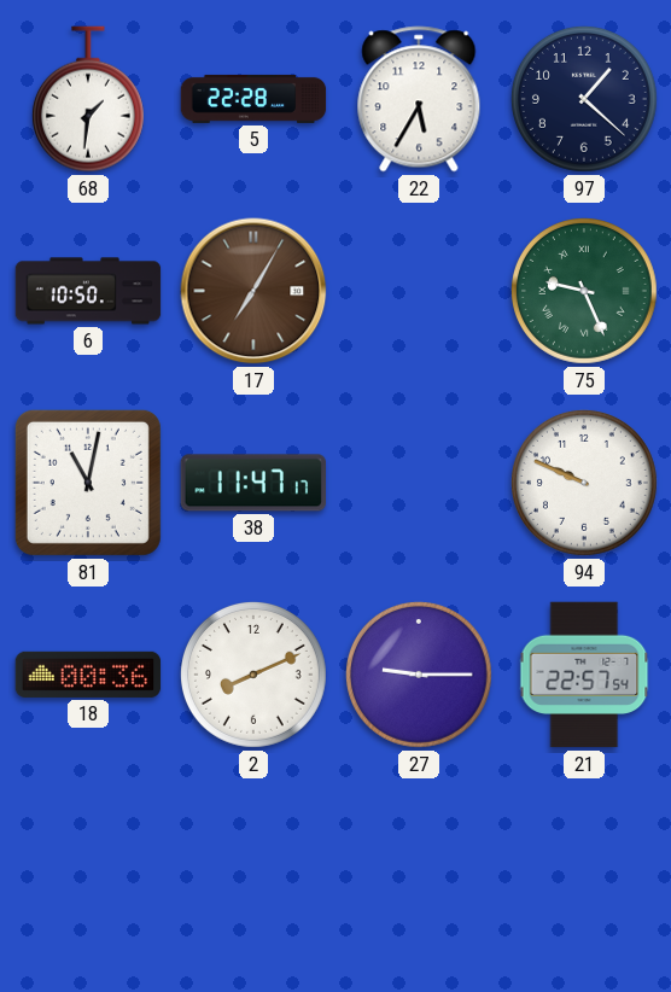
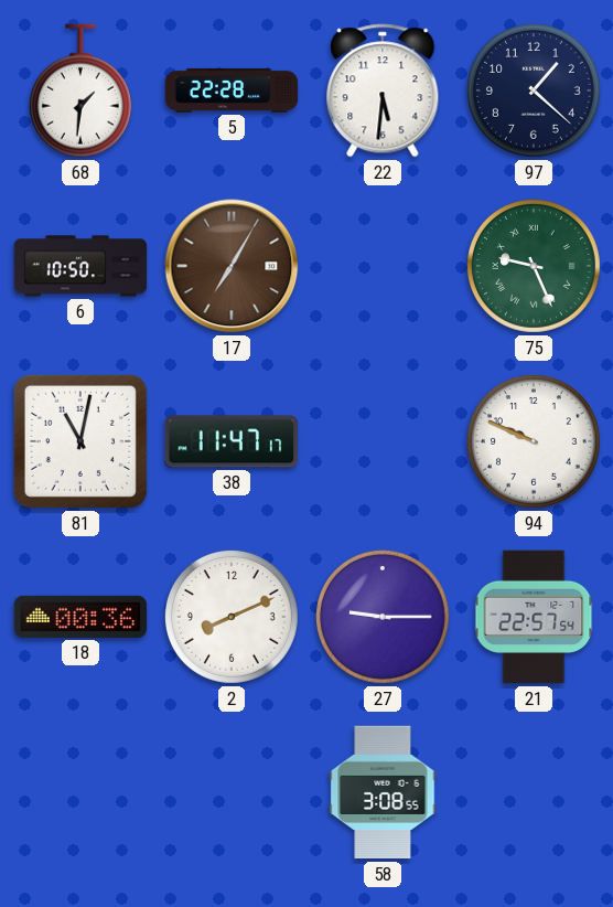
22: 5:35 -> 5:31
58: none -> 3:08
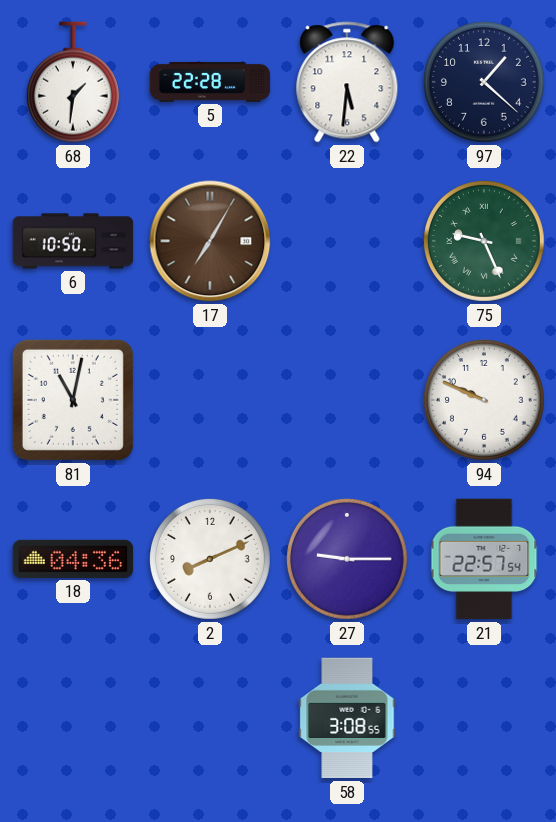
38: 11:47 -> none
18: 00:36 -> 04:36
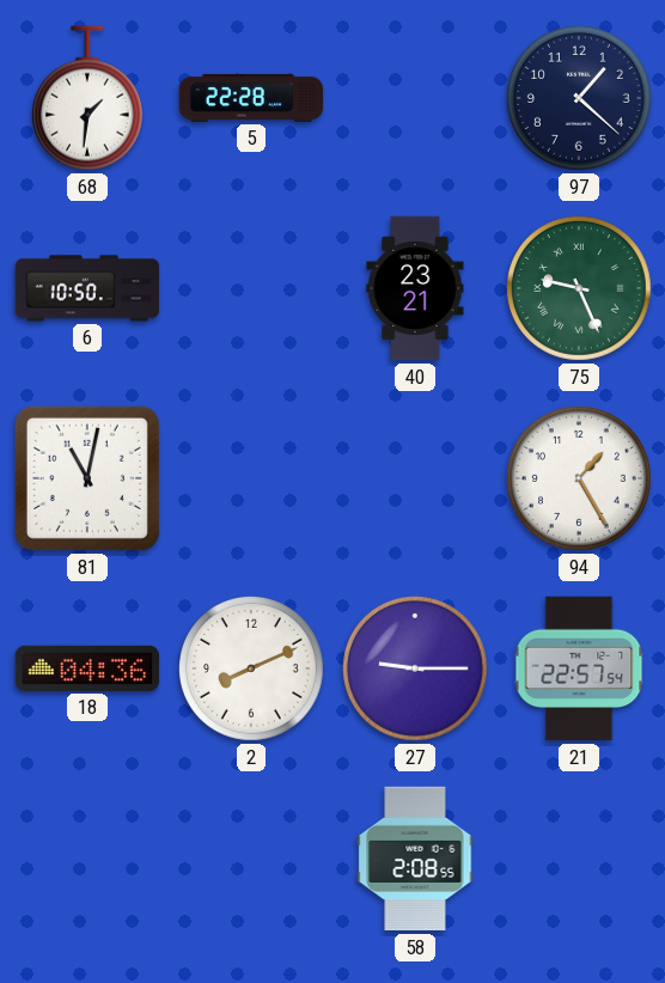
22: 5:31 -> none
17: 7:05 -> none
40: none -> 23:21
94: 9:49 -> 1:25
58: 3:08 -> 2:08
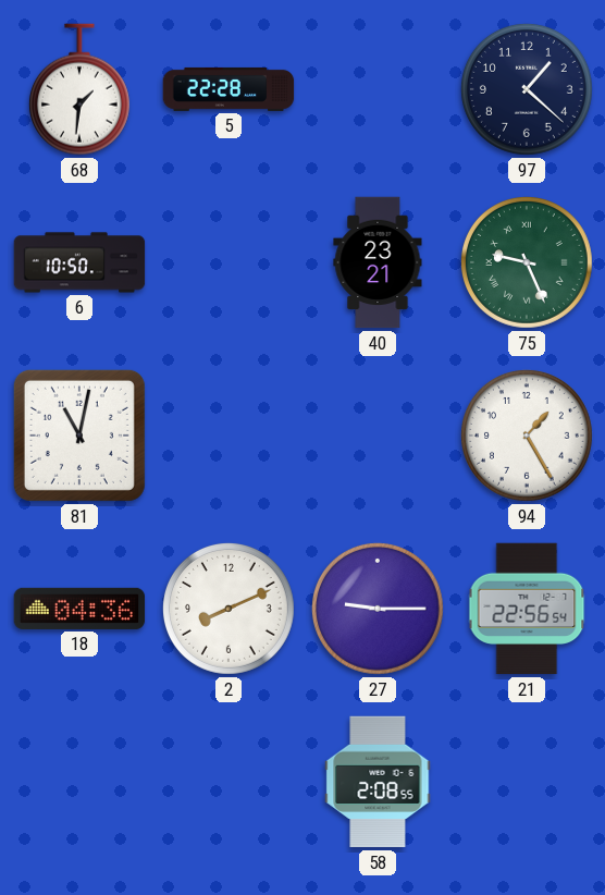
21: 22:57 -> 22:56
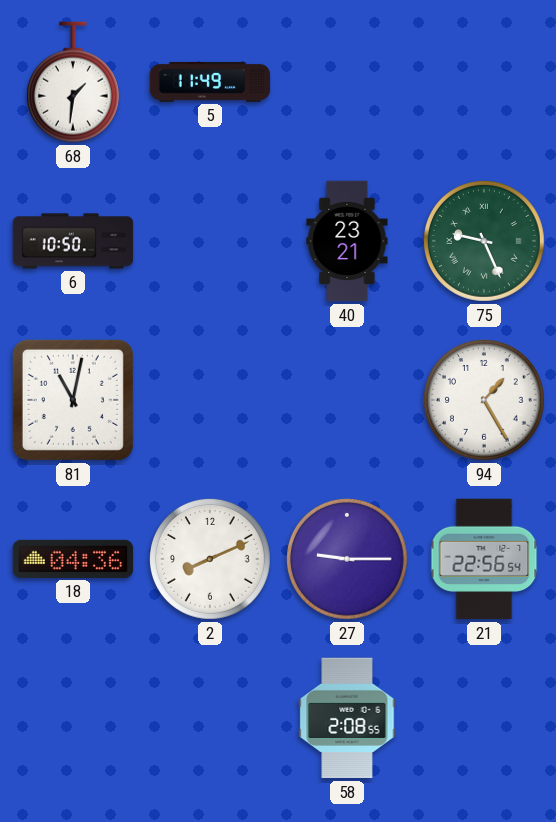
5: 22:28 -> 11:49
97: 1:22 -> none
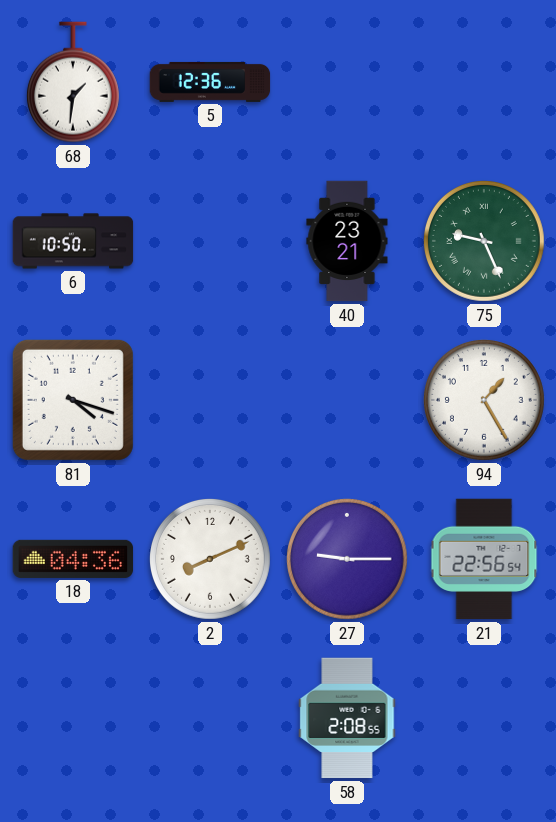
5: 11:49 -> 12:36
81: 11:02 -> 4:18
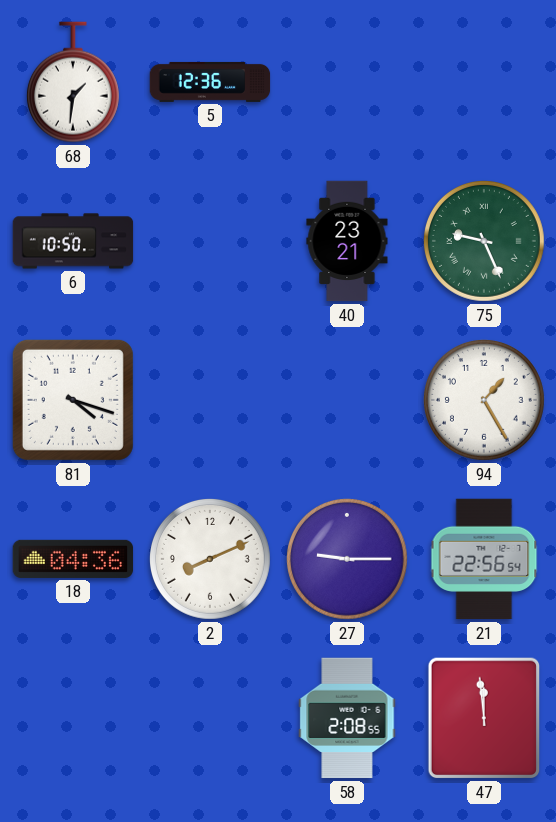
47: none -> 11:59
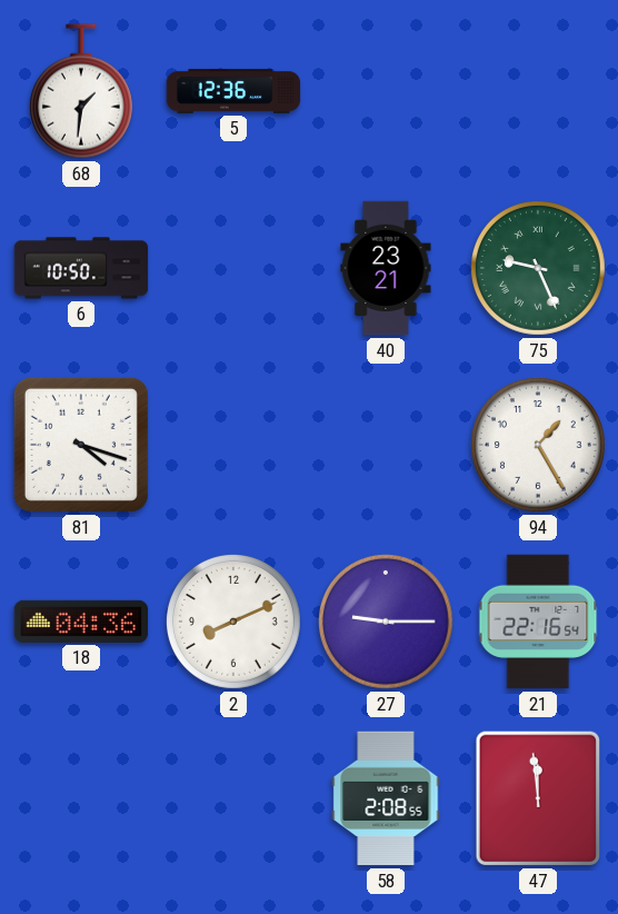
21: 22:56 -> 22:16
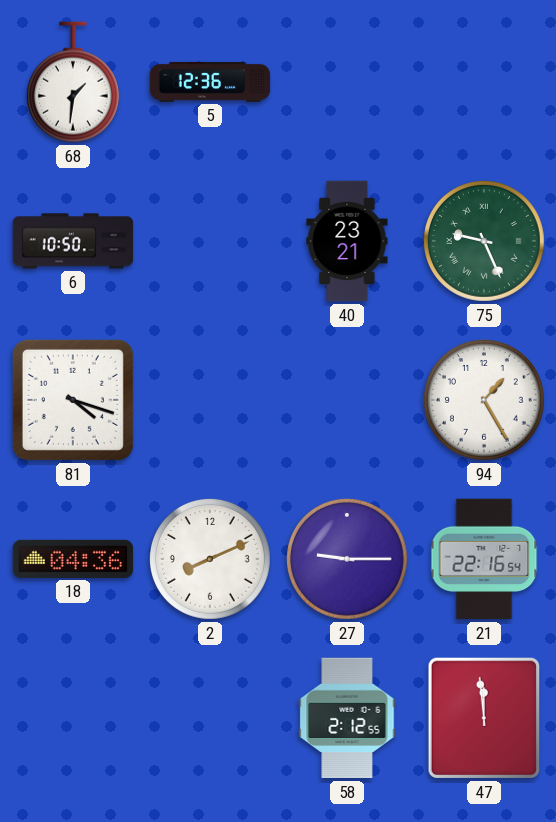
58: 2:08 -> 2:12
